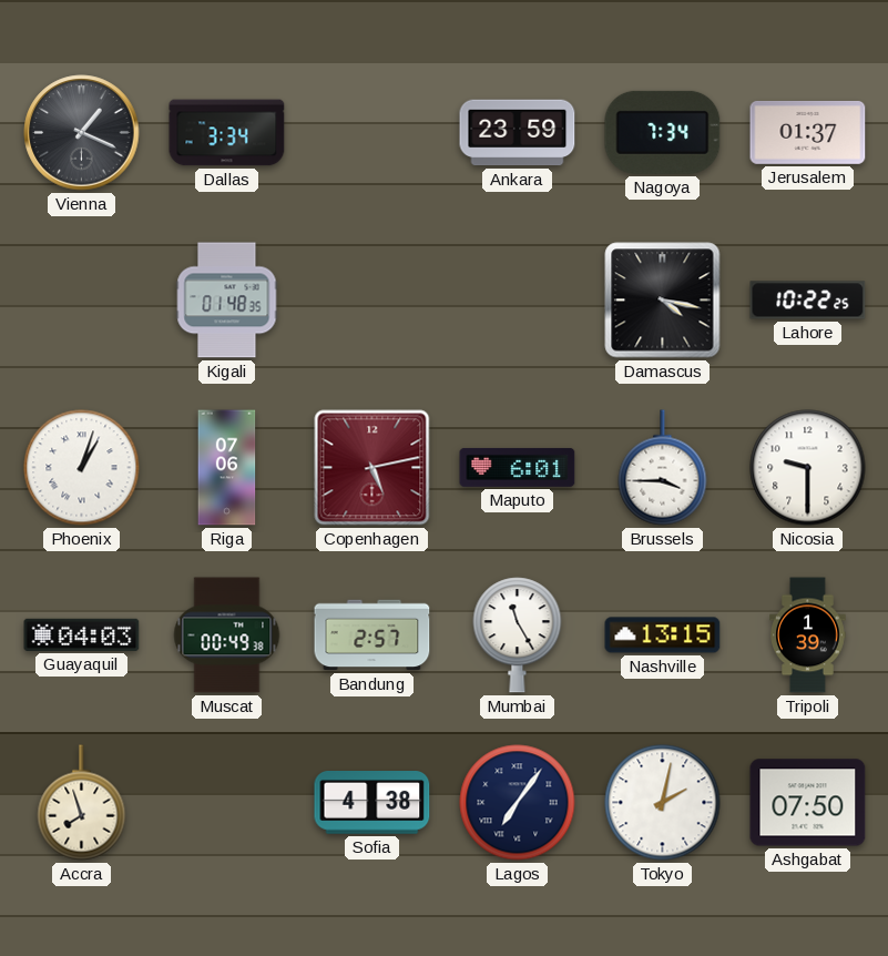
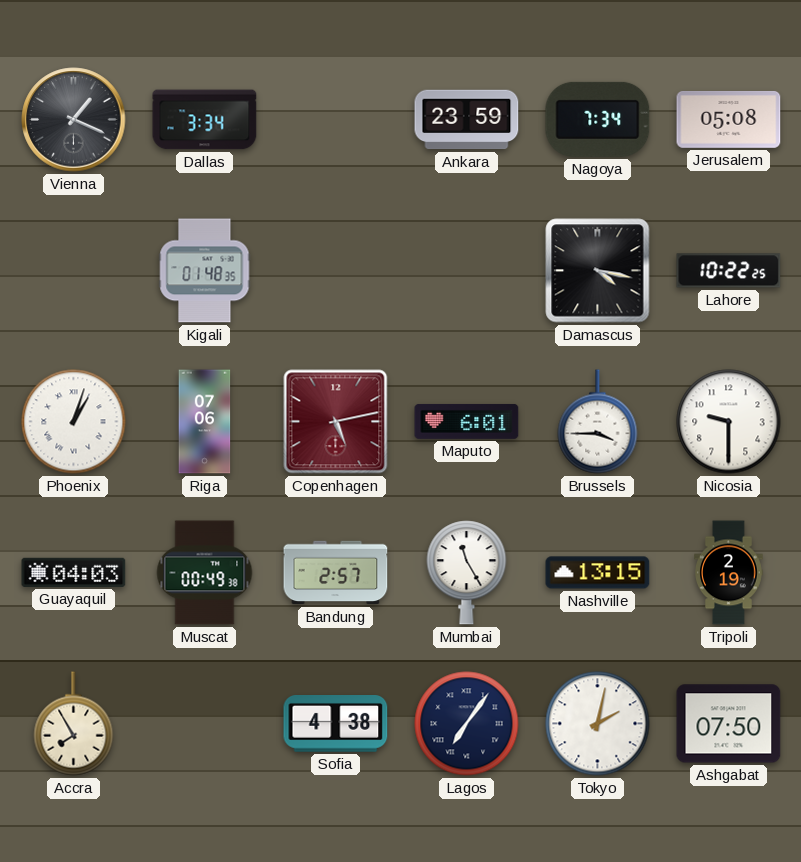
Jerusalem: 01:37 -> 05:08
Tripoli: 1:39 -> 2:19
Accra: 7:57 -> 7:55
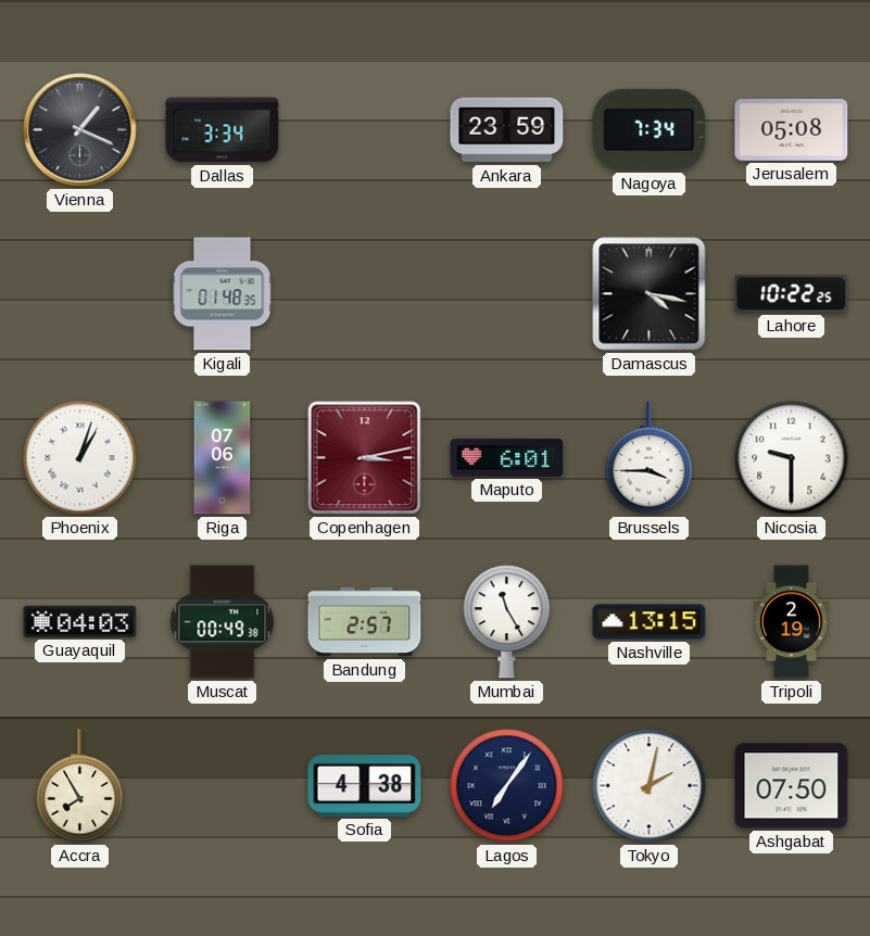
Copenhagen: 5:13 -> 3:13
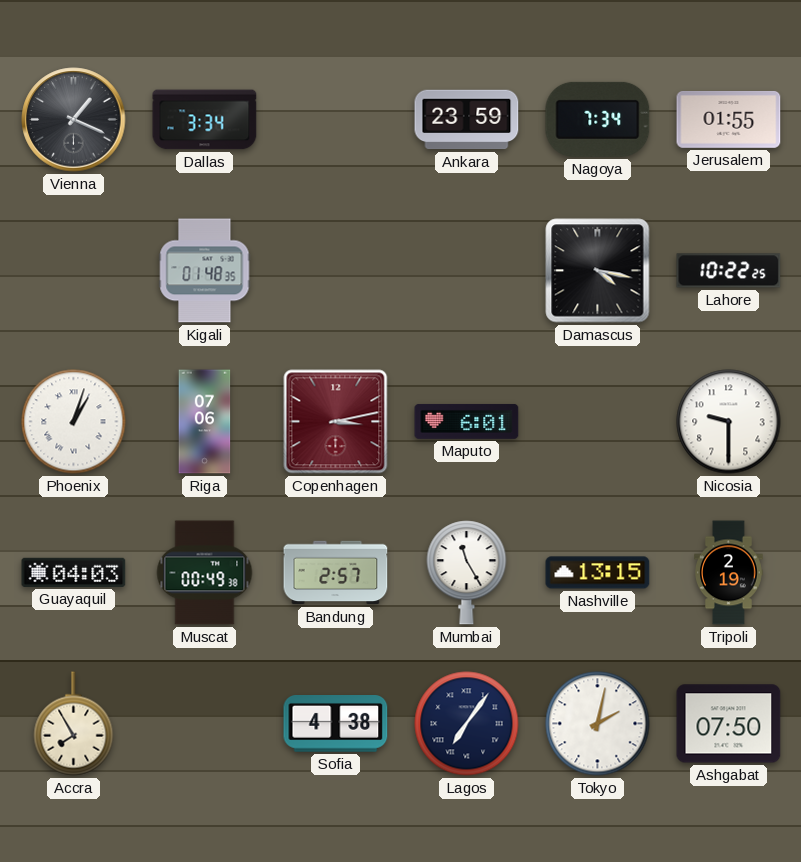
Jerusalem: 05:08 -> 01:55
Brussels: 3:45 -> none
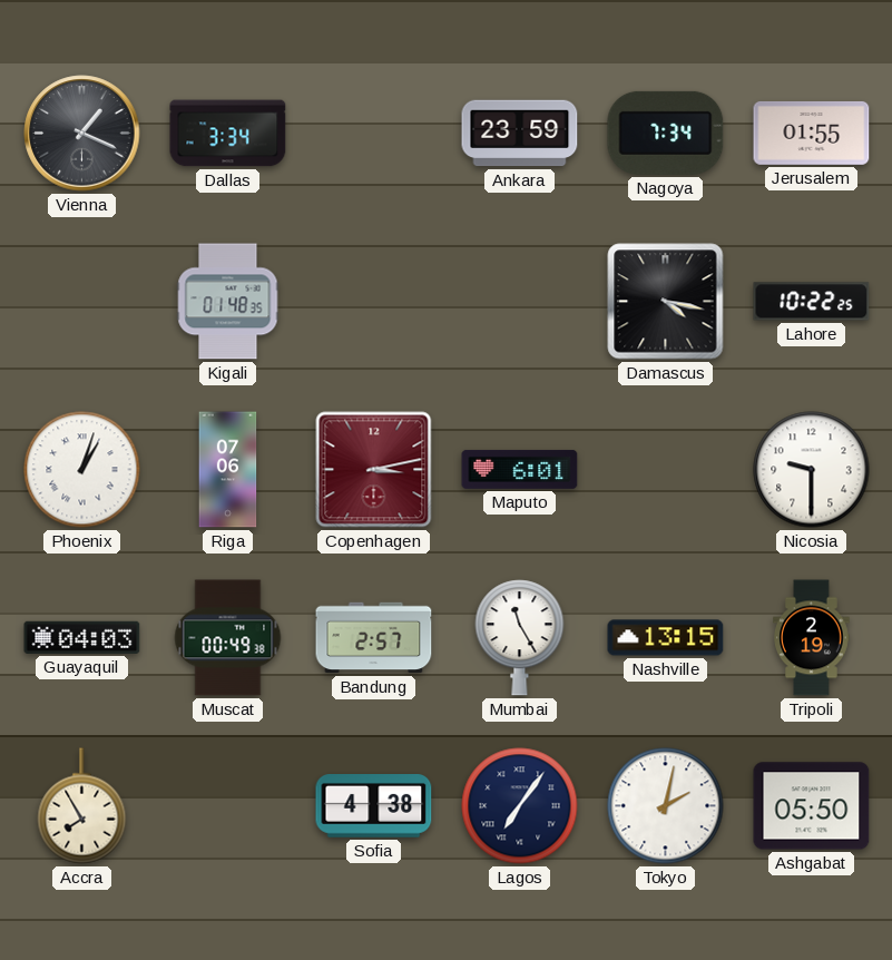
Ashgabat: 07:50 -> 05:50
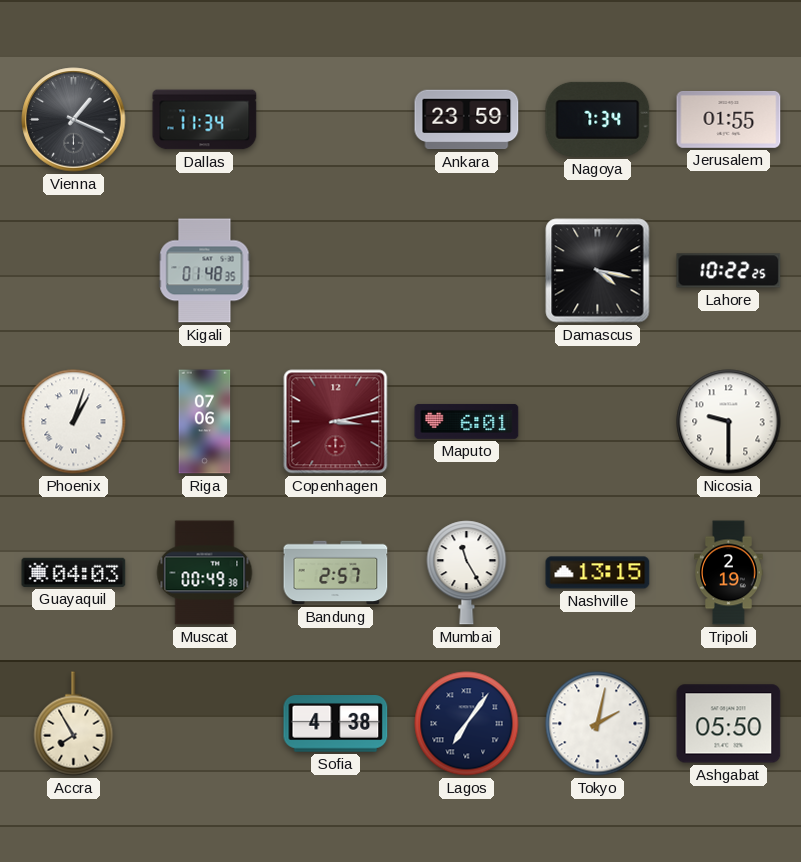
Dallas: 3:34 -> 11:34
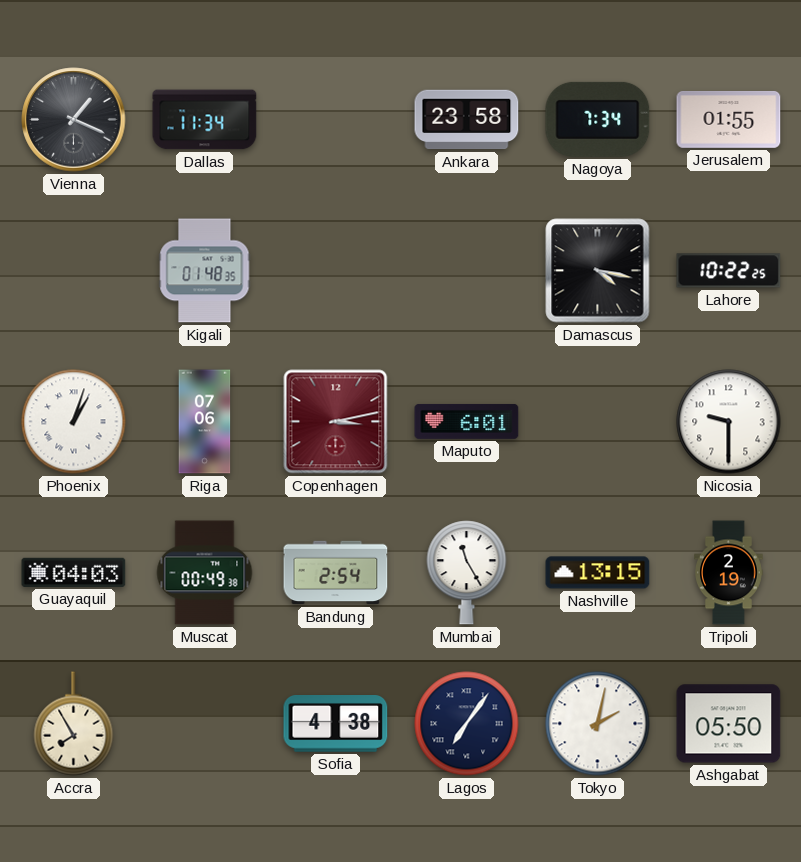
Ankara: 23:59 -> 23:58
Bandung: 2:57 -> 2:54
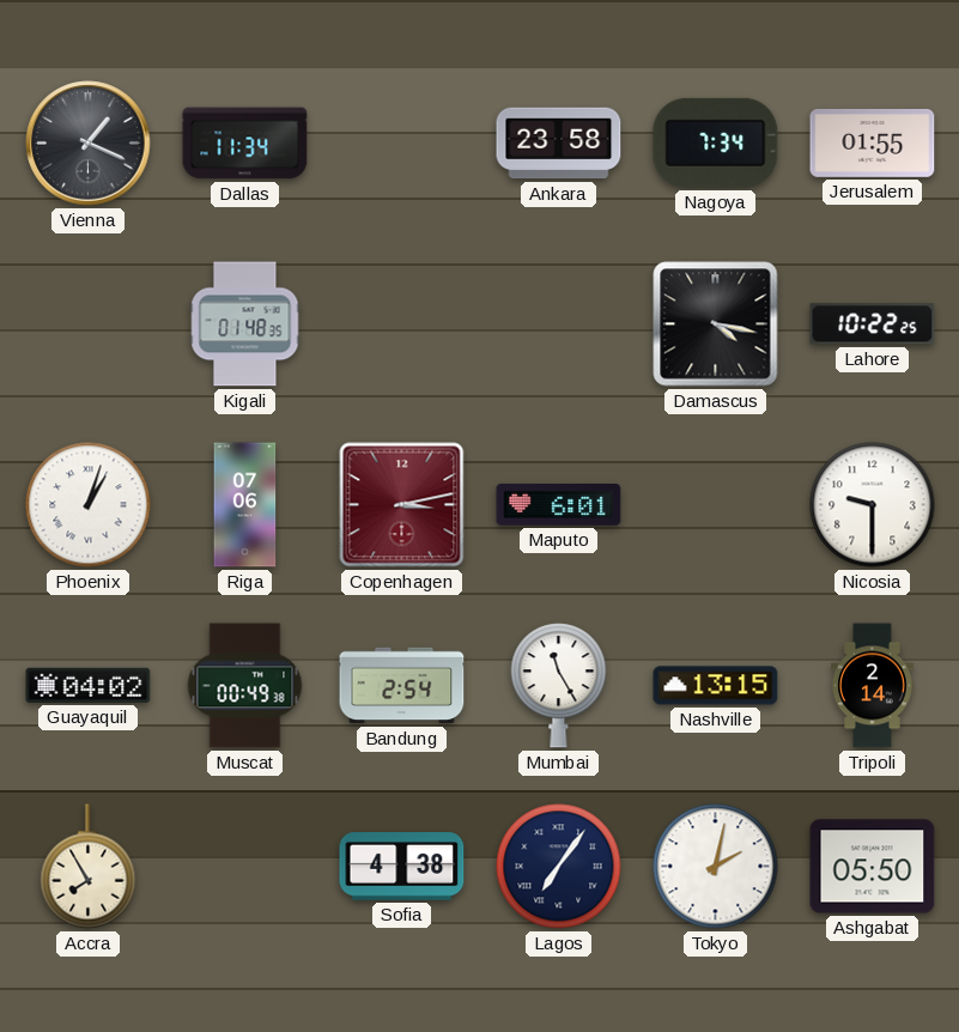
Guayaquil: 04:03 -> 04:02
Tripoli: 2:19 -> 2:14
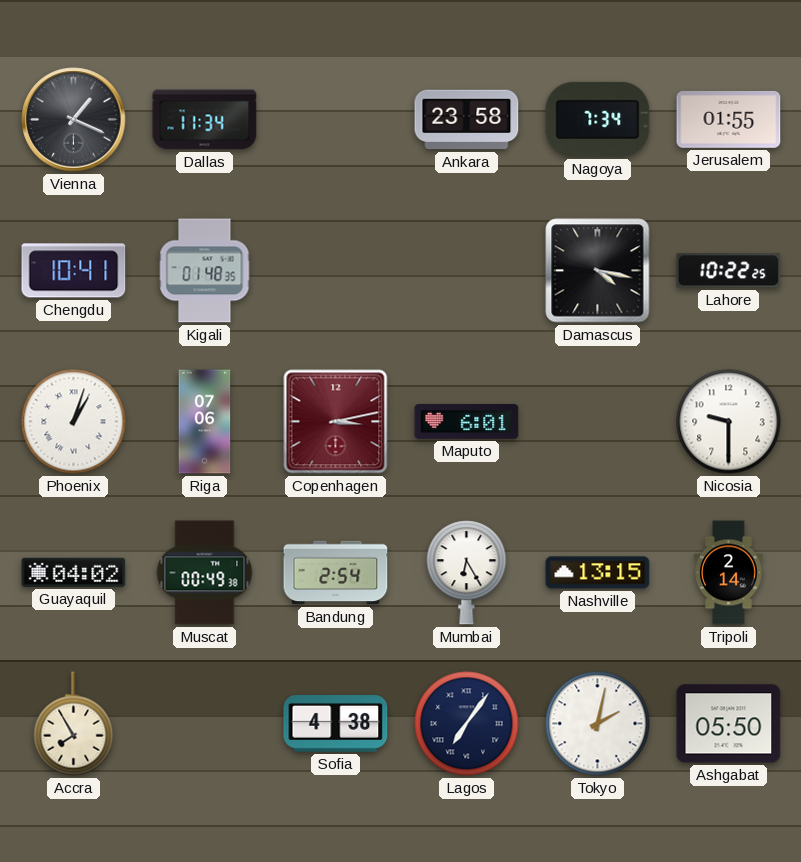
Chengdu: none -> 10:41
Mumbai: 11:25 -> 6:25
